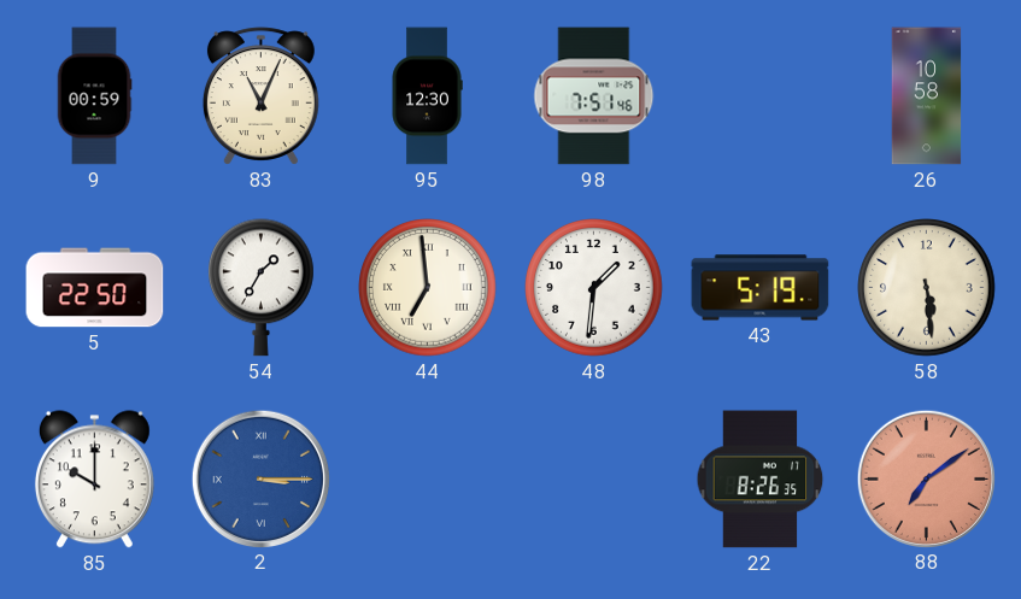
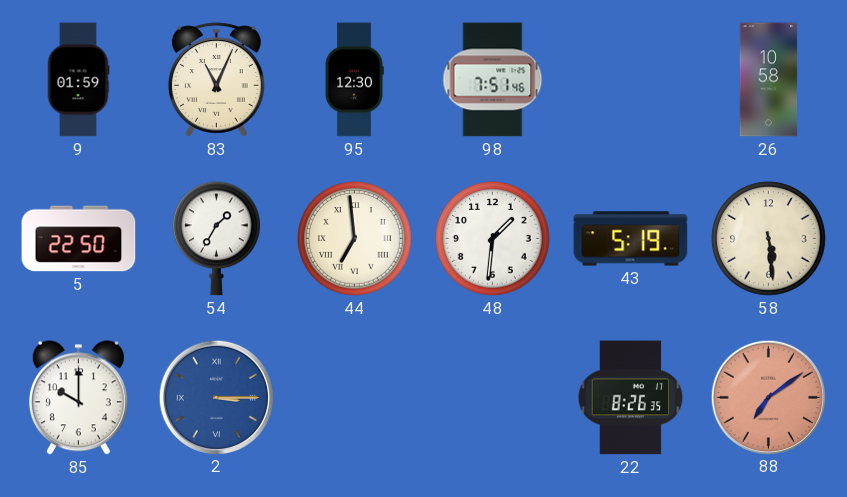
9: 00:59 -> 01:59
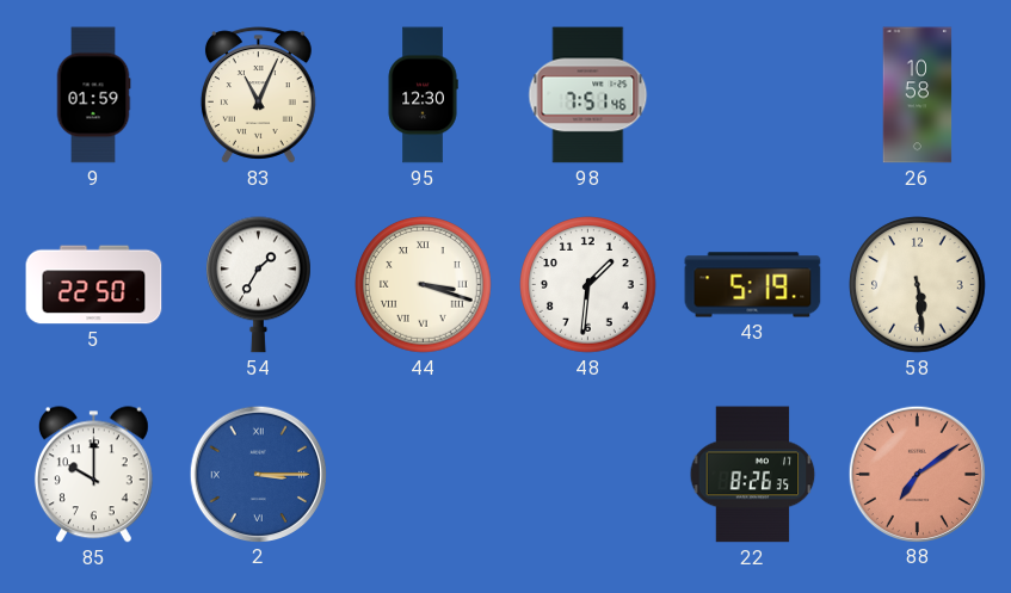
44: 6:59 -> 3:18
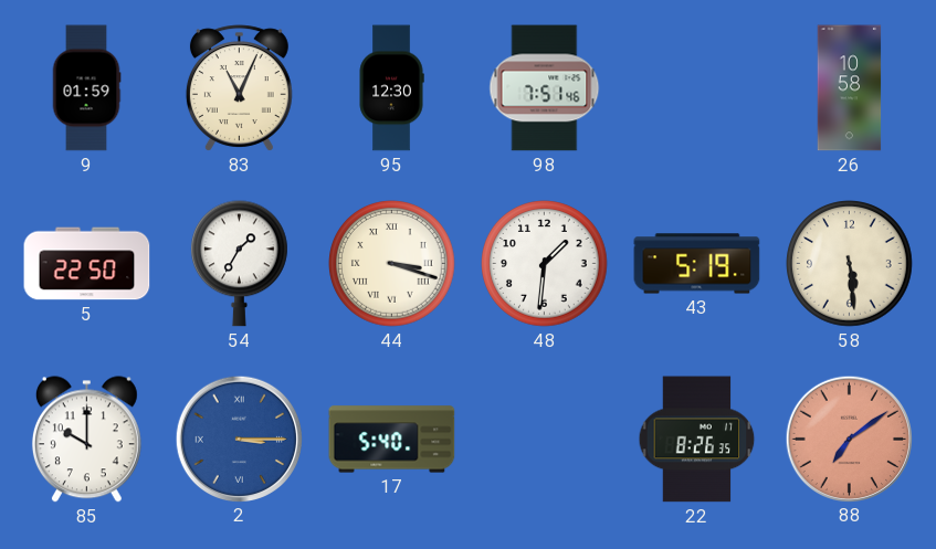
17: none -> 5:40
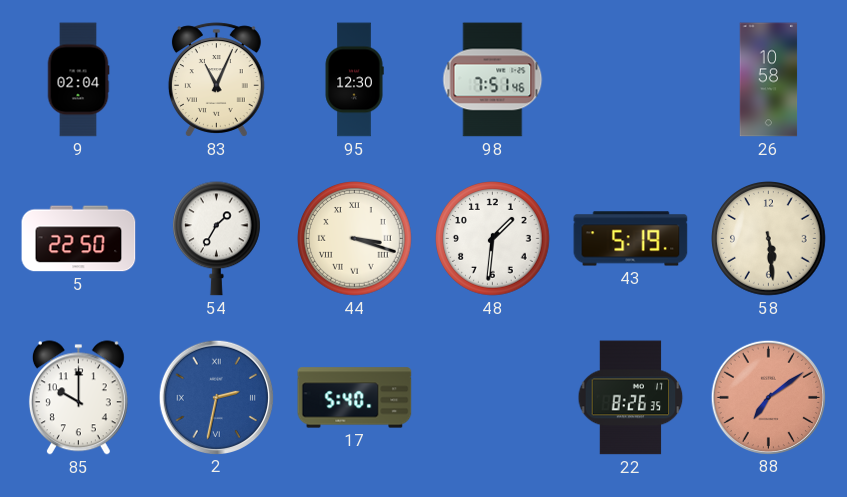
9: 01:59 -> 02:04
2: 3:15 -> 2:32
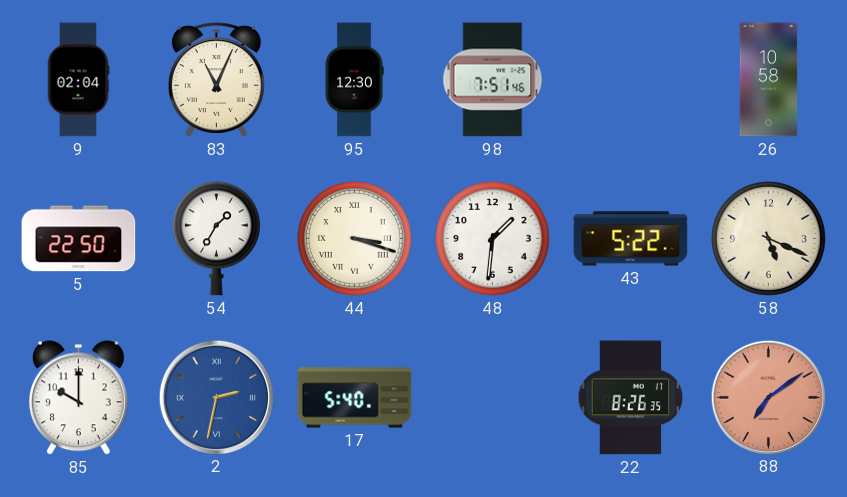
43: 5:19 -> 5:22
58: 5:29 -> 5:19
